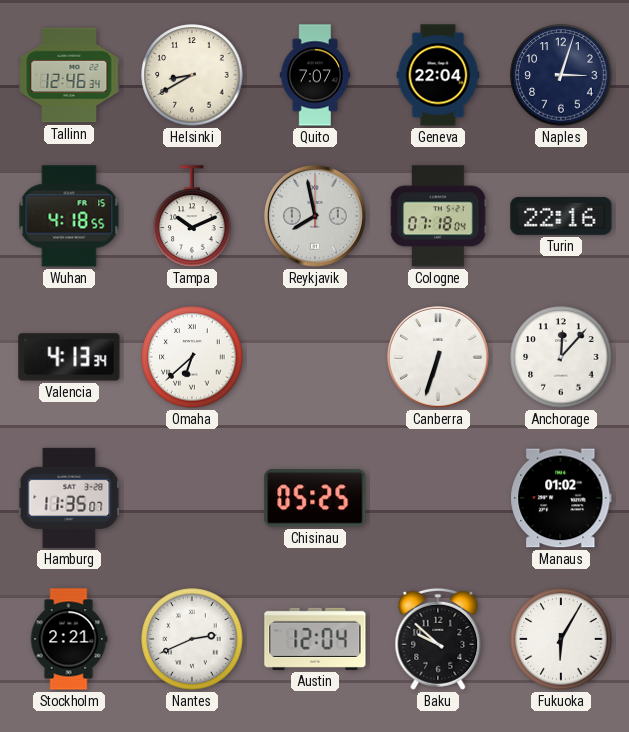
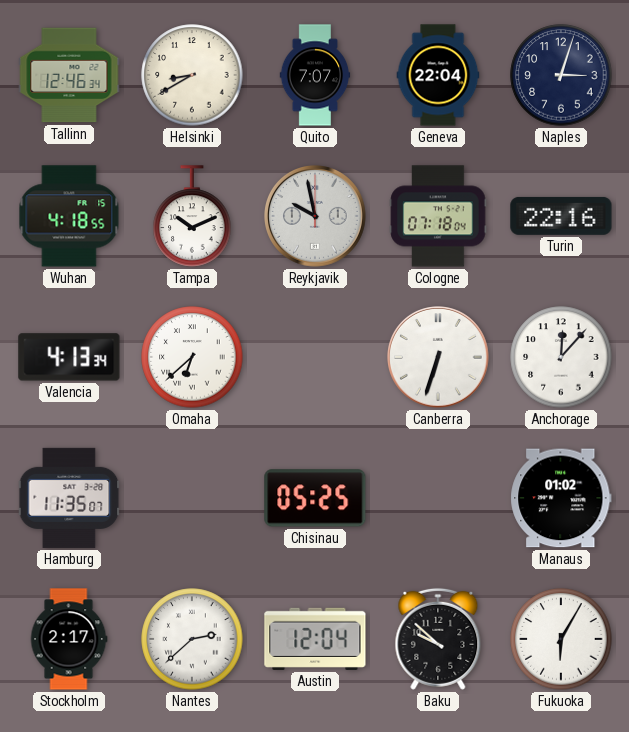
Reykjavik: 7:58 -> 9:58
Stockholm: 2:21 -> 2:17
Nantes: 2:41 -> 2:38
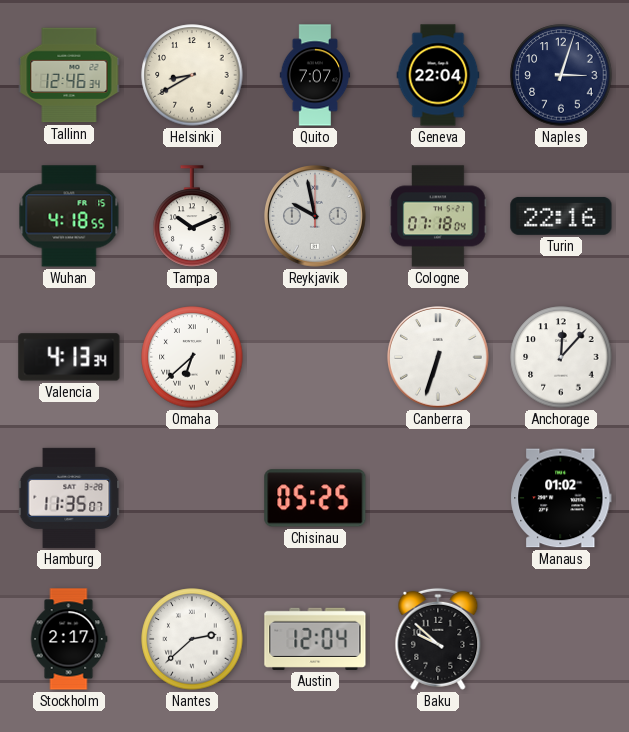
Fukuoka: 6:05 -> none
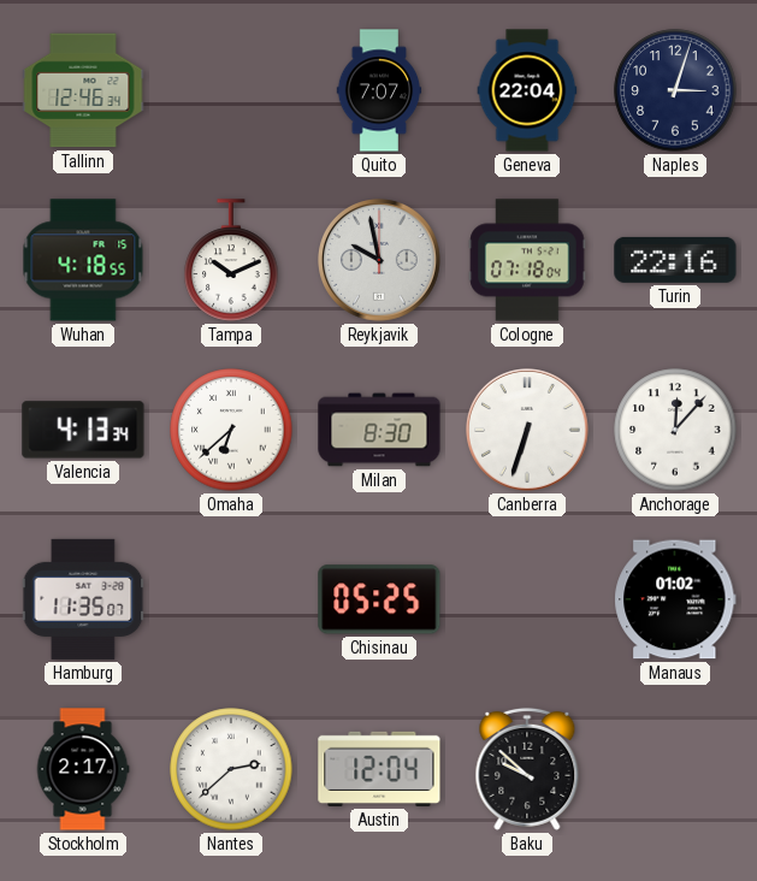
Helsinki: 8:40 -> none
Milan: none -> 8:30
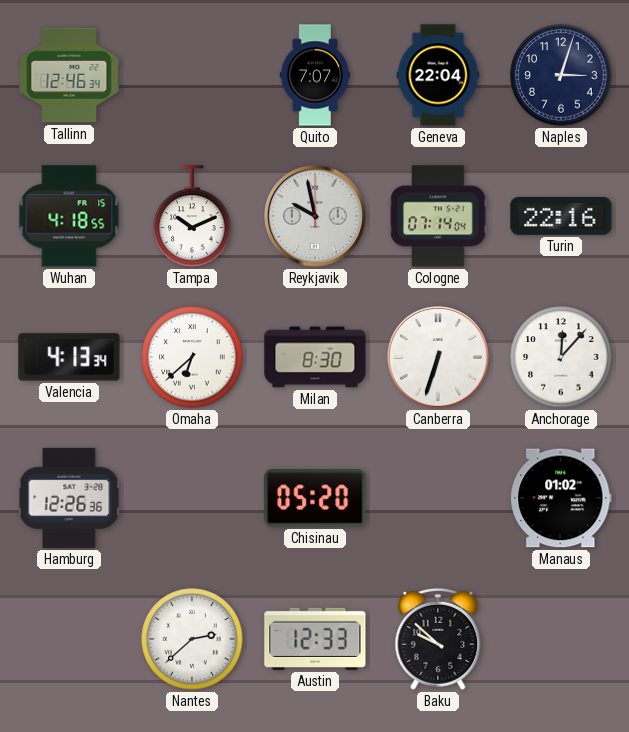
Cologne: 07:18 -> 07:14
Hamburg: 11:35 -> 12:26
Chisinau: 05:25 -> 05:20
Stockholm: 2:17 -> none
Austin: 12:04 -> 12:33
